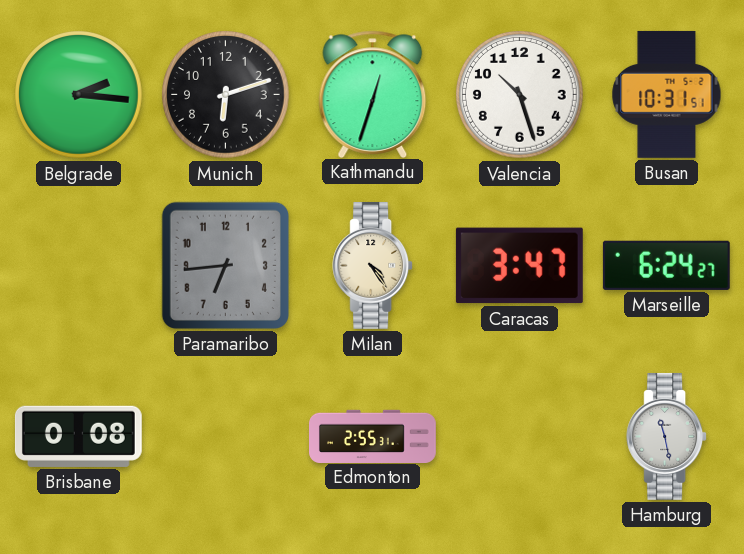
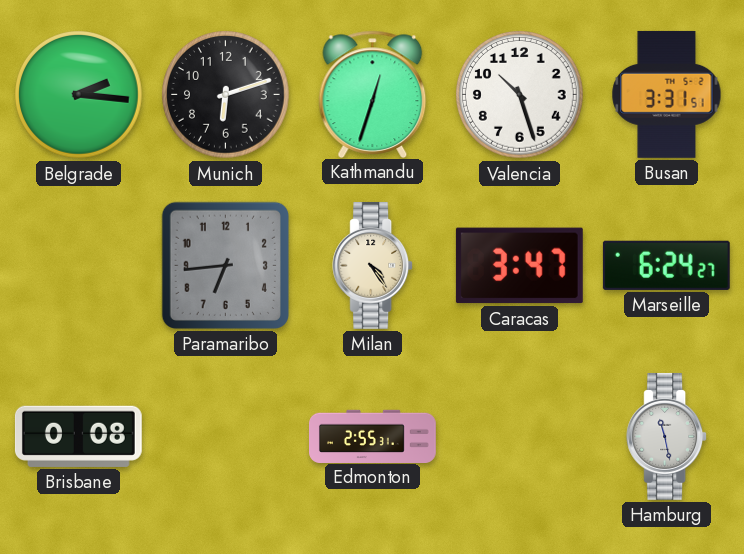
Busan: 10:31 -> 3:31
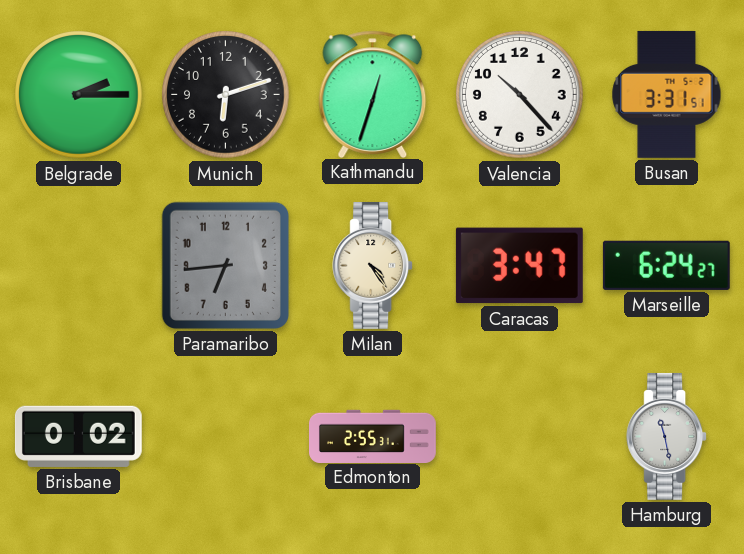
Belgrade: 2:16 -> 2:15
Valencia: 10:27 -> 10:23
Brisbane: 0:08 -> 0:02
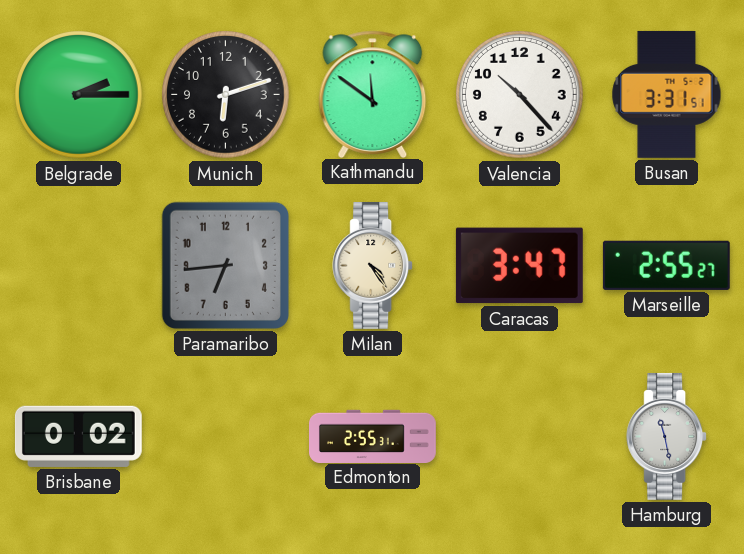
Kathmandu: 12:33 -> 11:51
Marseille: 6:24 -> 2:55
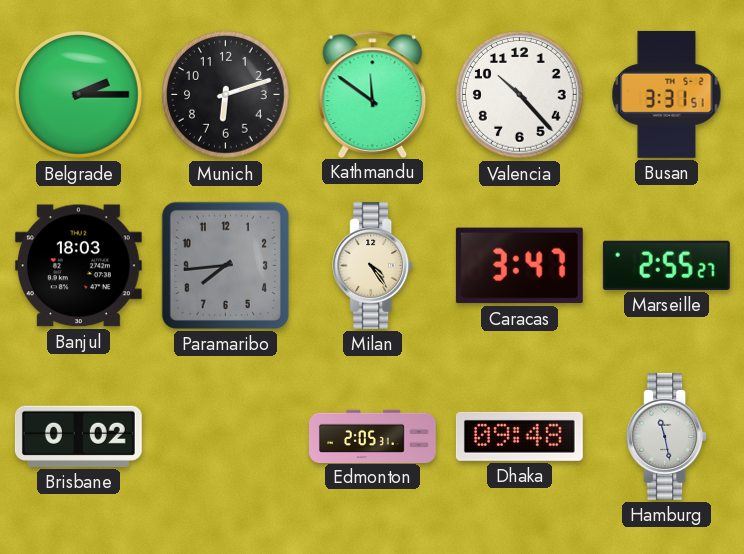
Banjul: none -> 18:03
Paramaribo: 6:44 -> 7:44
Edmonton: 2:55 -> 2:05
Dhaka: none -> 09:48
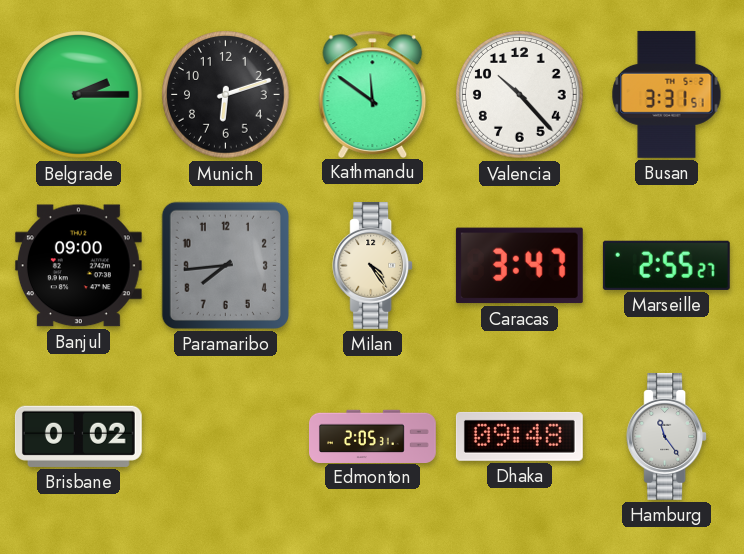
Banjul: 18:03 -> 09:00
Hamburg: 11:28 -> 11:24
